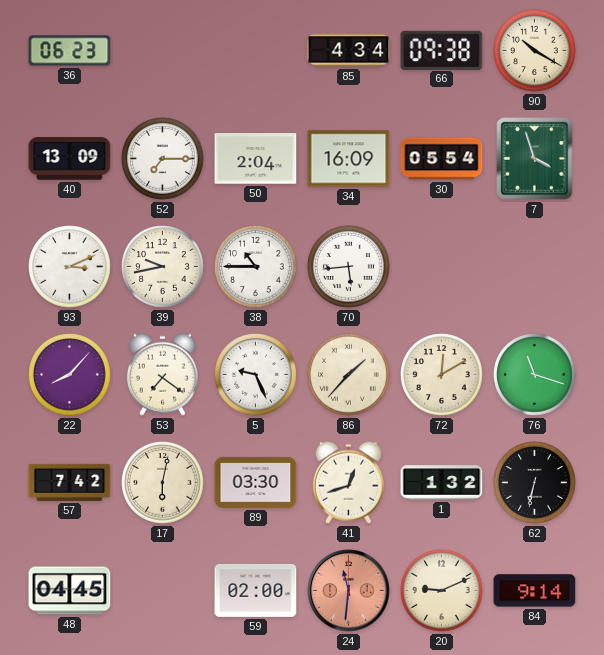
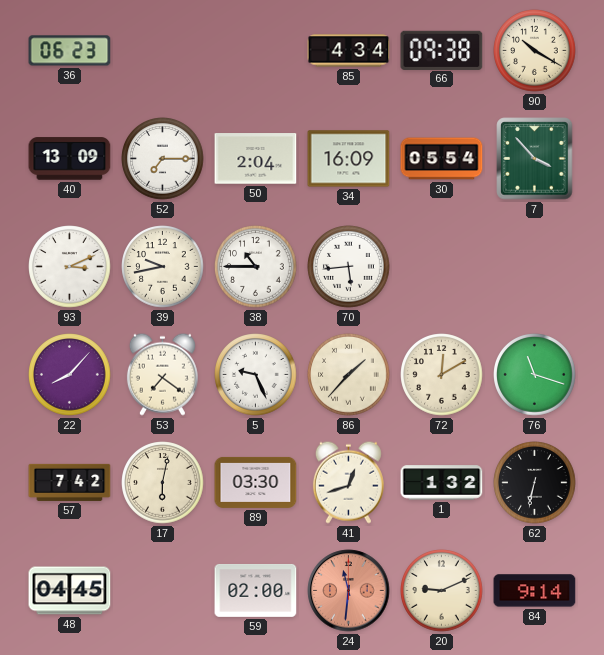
7: 3:57 -> 3:53
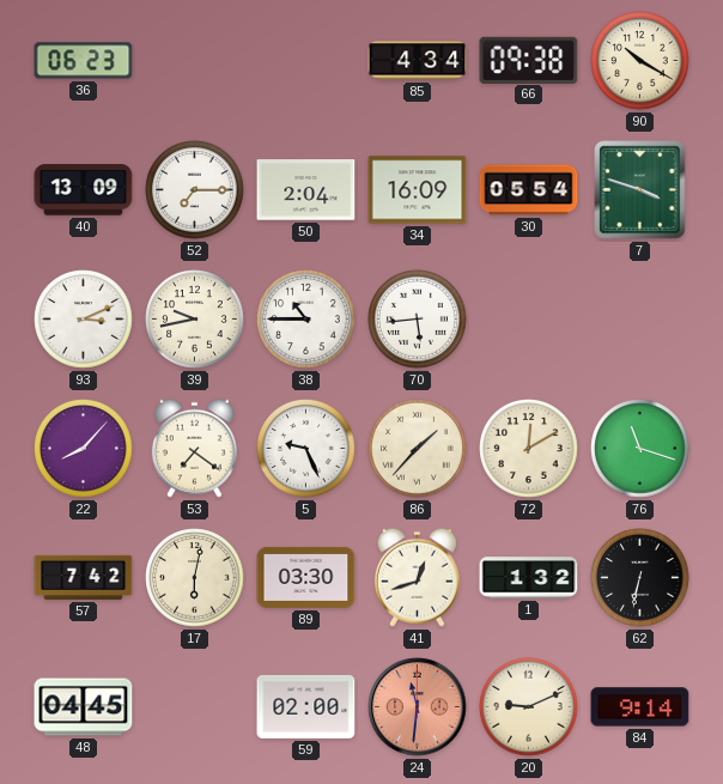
7: 3:53 -> 3:48
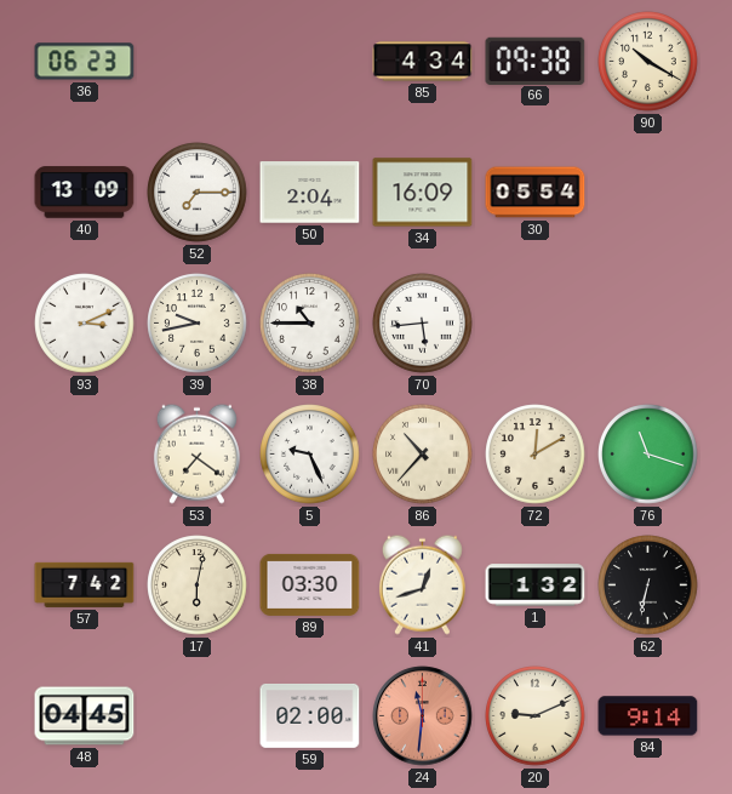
7: 3:48 -> none
22: 8:07 -> none
86: 1:37 -> 10:37
